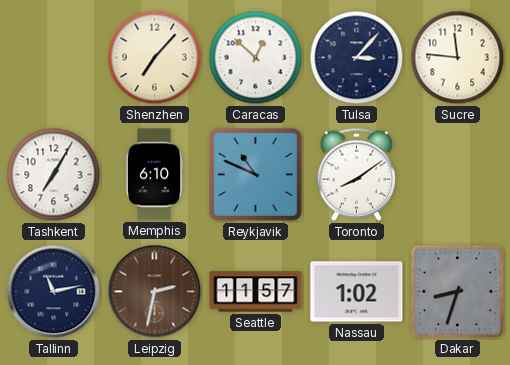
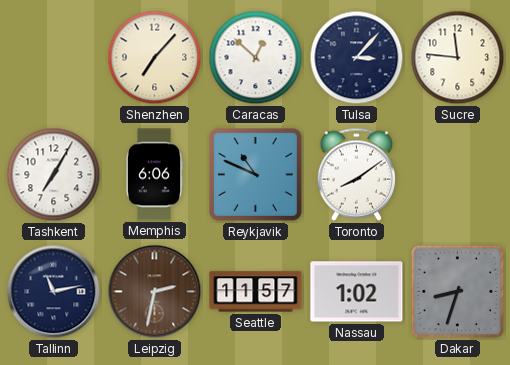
Memphis: 6:10 -> 6:06
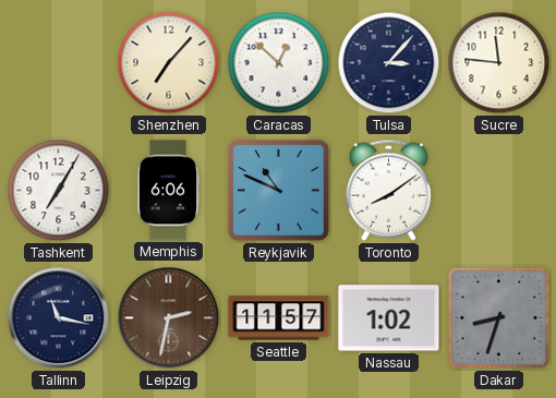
Tallinn: 11:13 -> 11:17
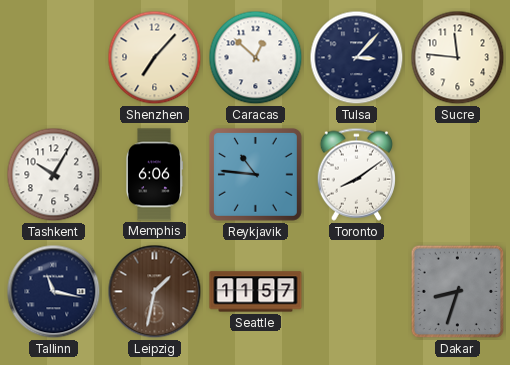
Tashkent: 7:05 -> 10:05
Reykjavik: 10:49 -> 10:46
Leipzig: 2:32 -> 1:32
Nassau: 1:02 -> none
